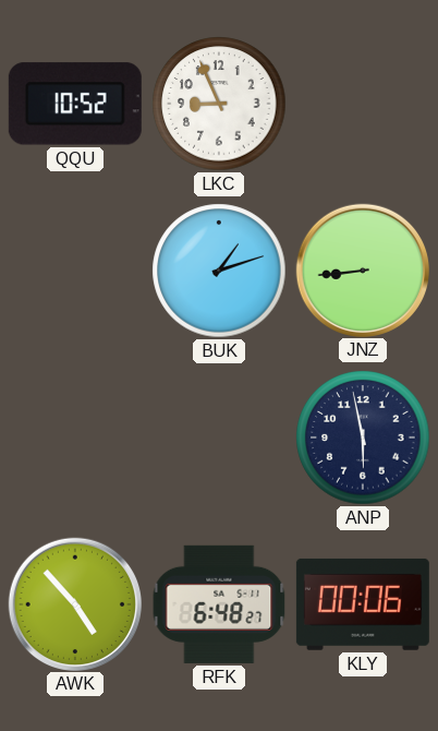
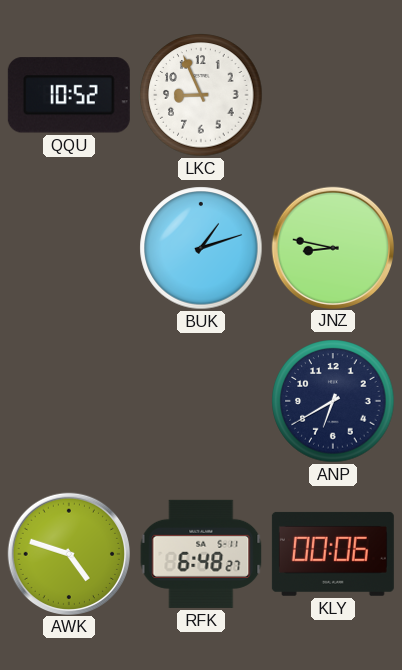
JNZ: 8:44 -> 8:47
ANP: 5:58 -> 6:40
AWK: 4:53 -> 4:48
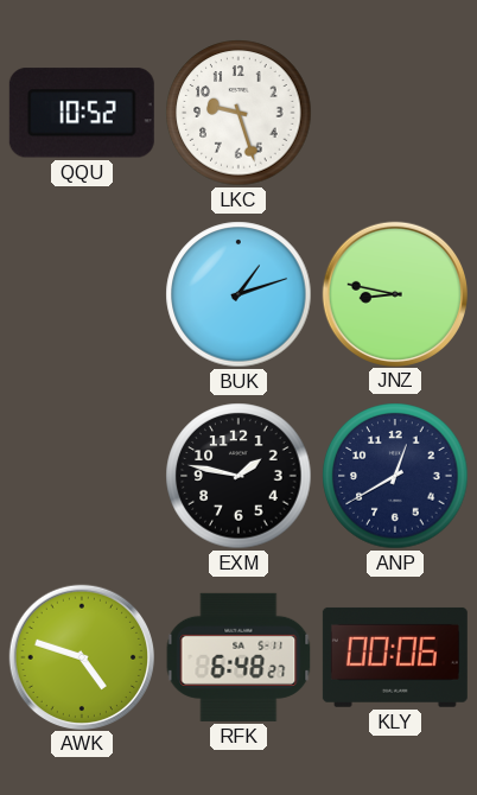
LKC: 8:56 -> 9:27
EXM: none -> 1:47
ANP: 6:40 -> 12:40
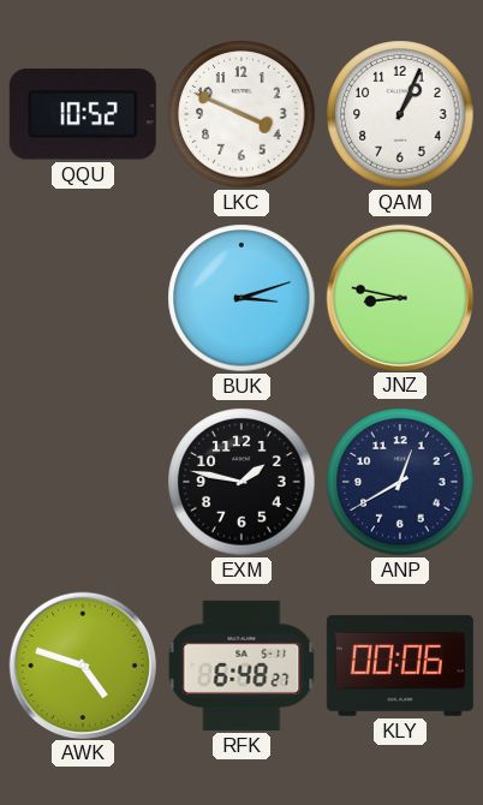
LKC: 9:27 -> 3:49
QAM: none -> 1:04
BUK: 1:12 -> 3:12
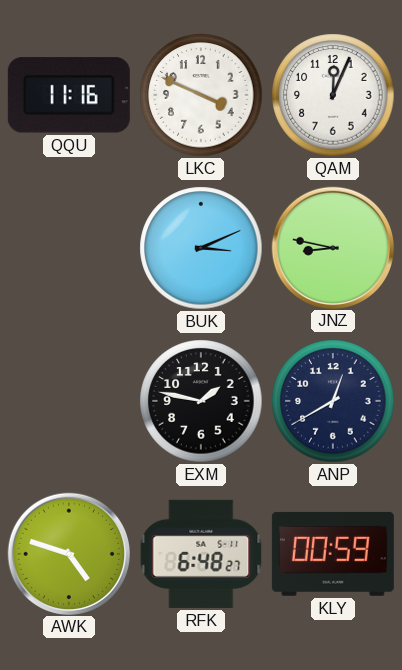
QQU: 10:52 -> 11:16
QAM: 1:04 -> 12:04
BUK: 3:12 -> 3:11
KLY: 00:06 -> 00:59
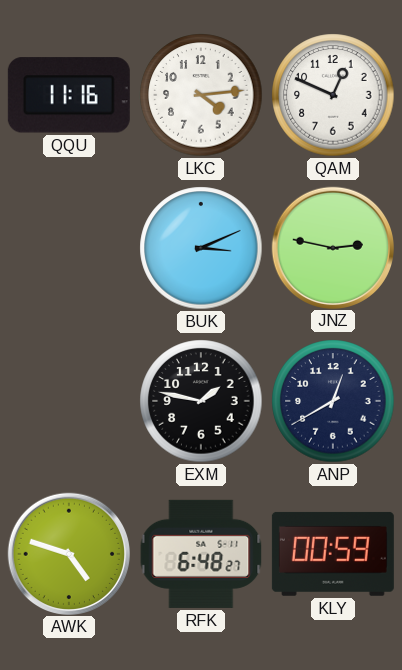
LKC: 3:49 -> 4:14
QAM: 12:04 -> 12:49
JNZ: 8:47 -> 2:47
